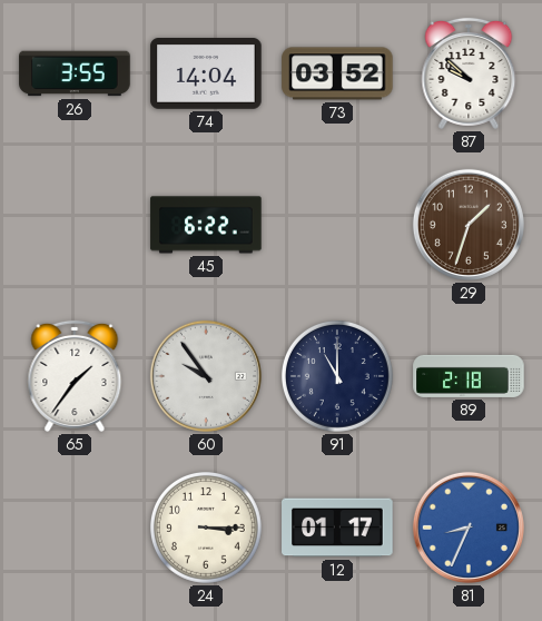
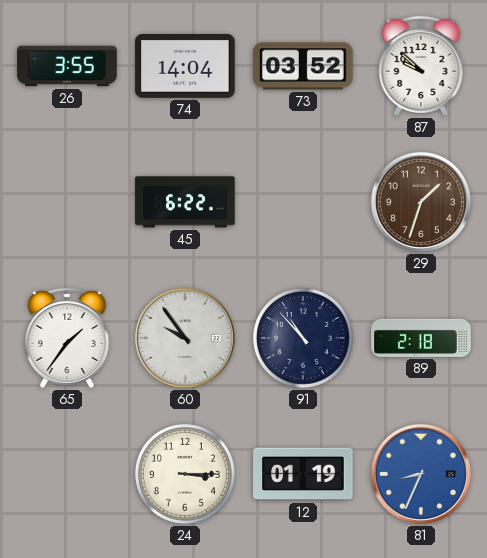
91: 11:00 -> 10:53
12: 01:17 -> 01:19
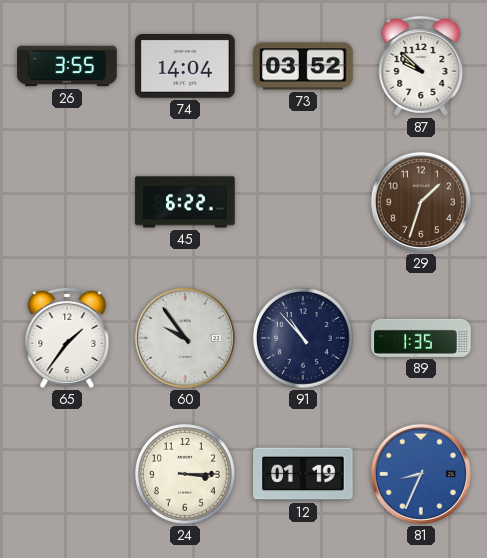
89: 2:18 -> 1:35
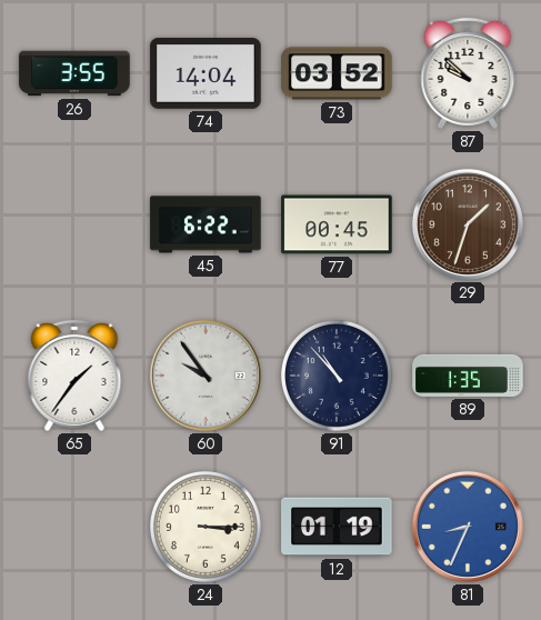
77: none -> 00:45
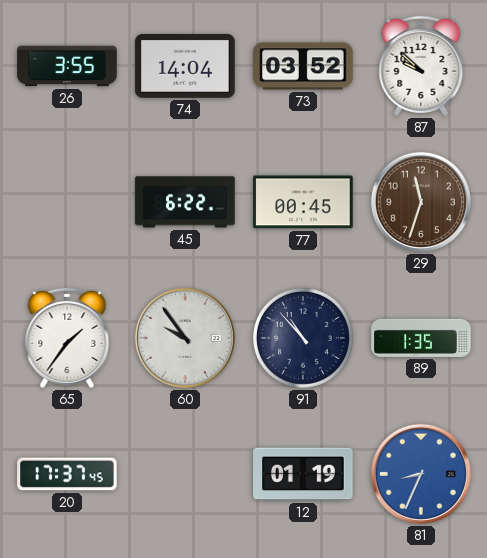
29: 1:33 -> 11:33
20: none -> 17:37
24: 3:15 -> none
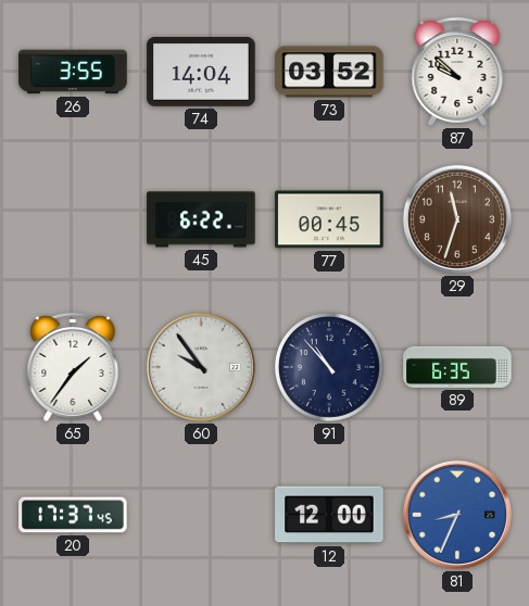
89: 1:35 -> 6:35
12: 01:19 -> 12:00
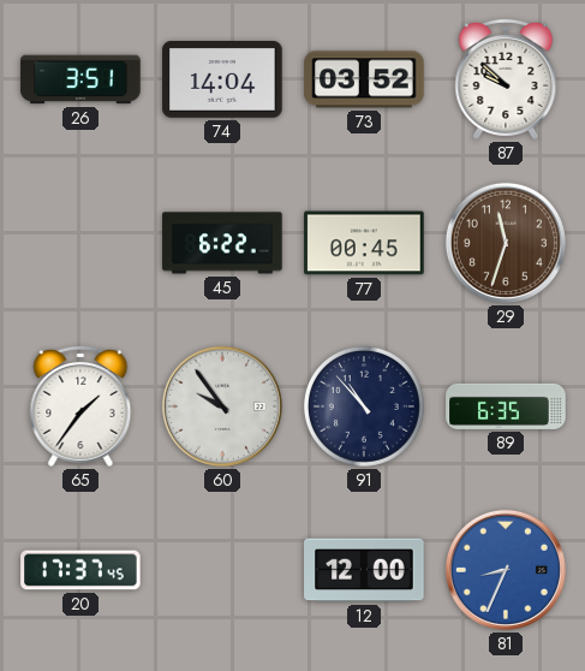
26: 3:55 -> 3:51
